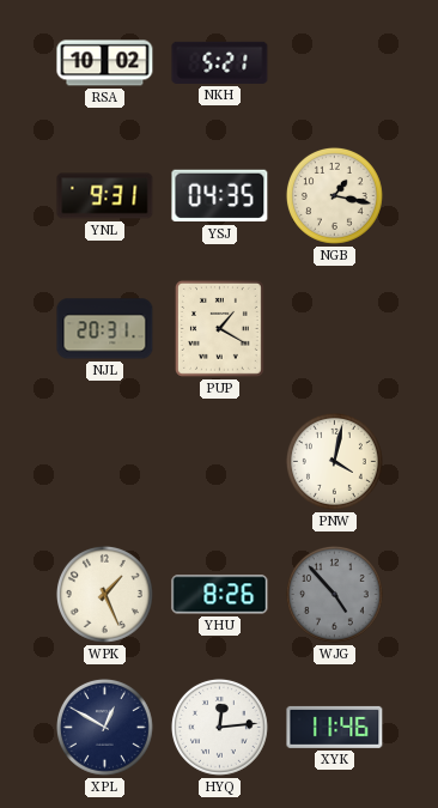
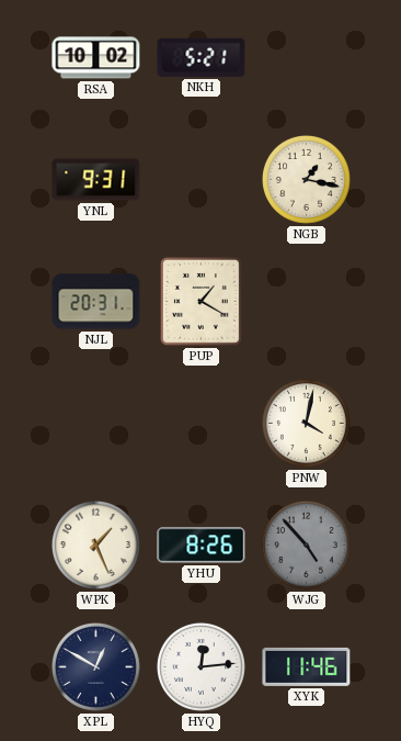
YSJ: 04:35 -> none
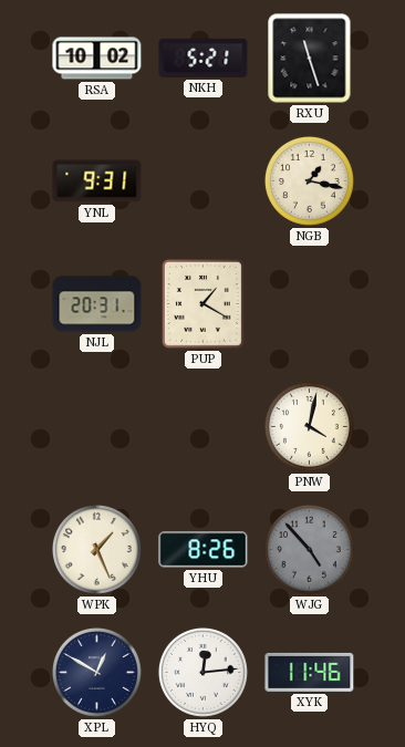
RXU: none -> 11:27
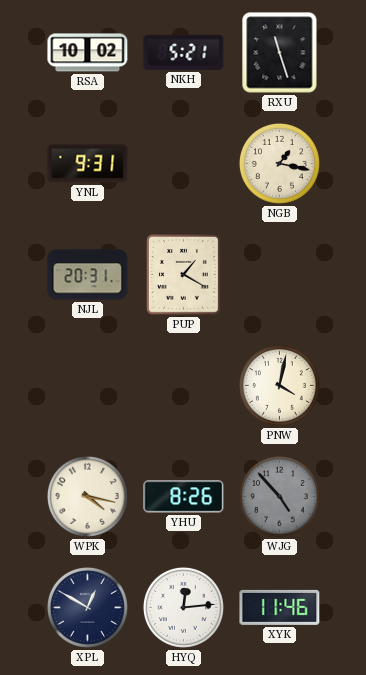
WPK: 1:26 -> 4:17
